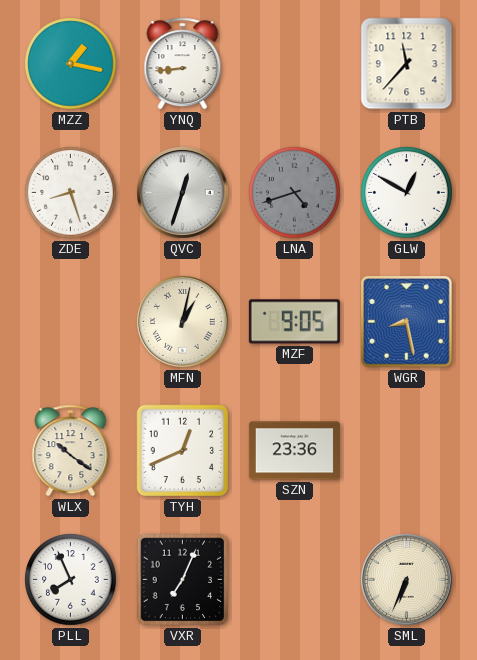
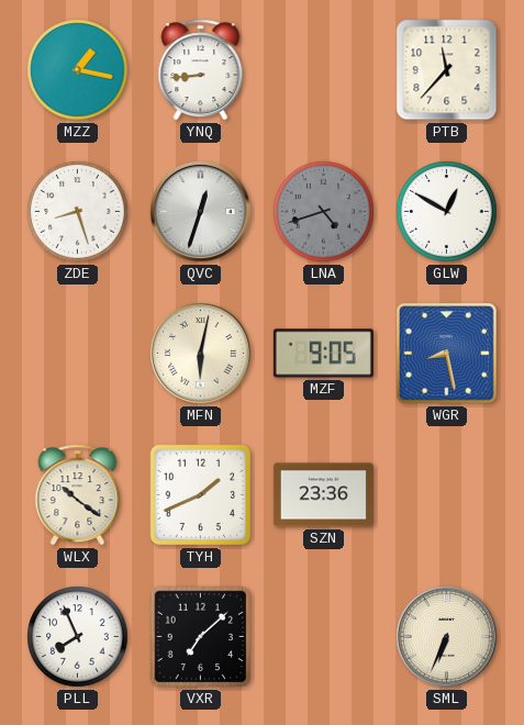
MFN: 1:02 -> 6:02
TYH: 12:41 -> 1:41
VXR: 7:04 -> 7:08
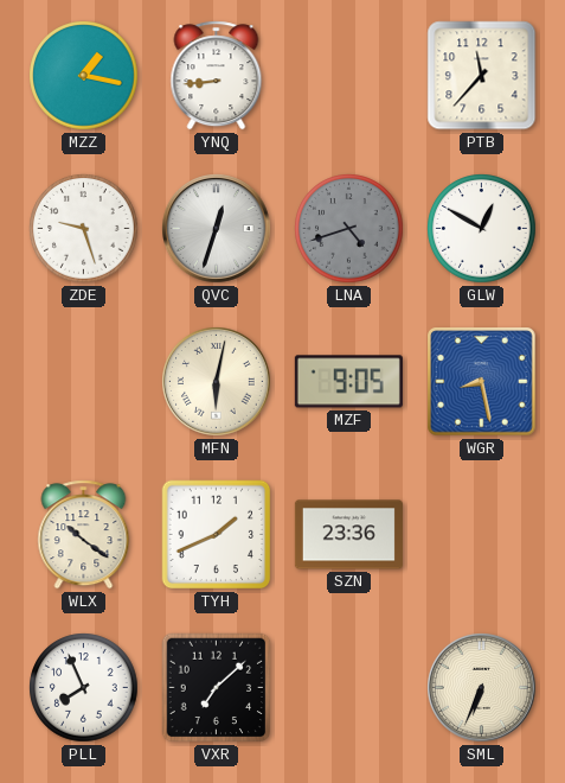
ZDE: 8:27 -> 9:27
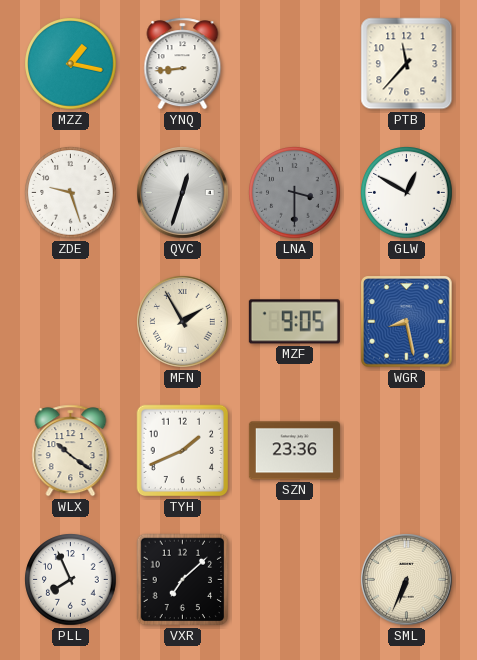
LNA: 4:42 -> 3:30
MFN: 6:02 -> 1:55
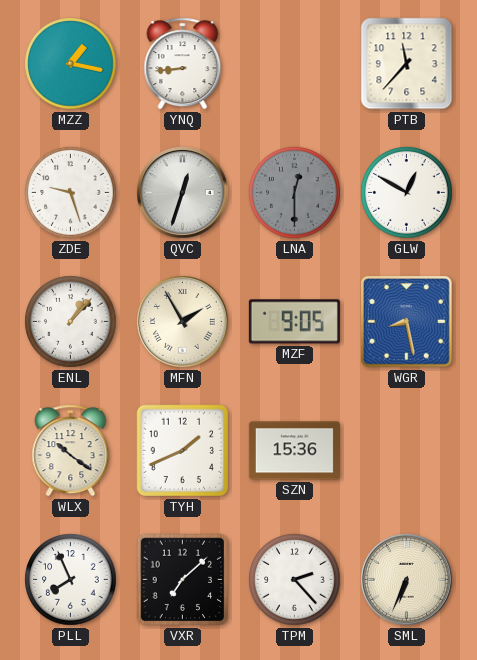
LNA: 3:30 -> 12:30
ENL: none -> 1:07
SZN: 23:36 -> 15:36
TPM: none -> 2:23
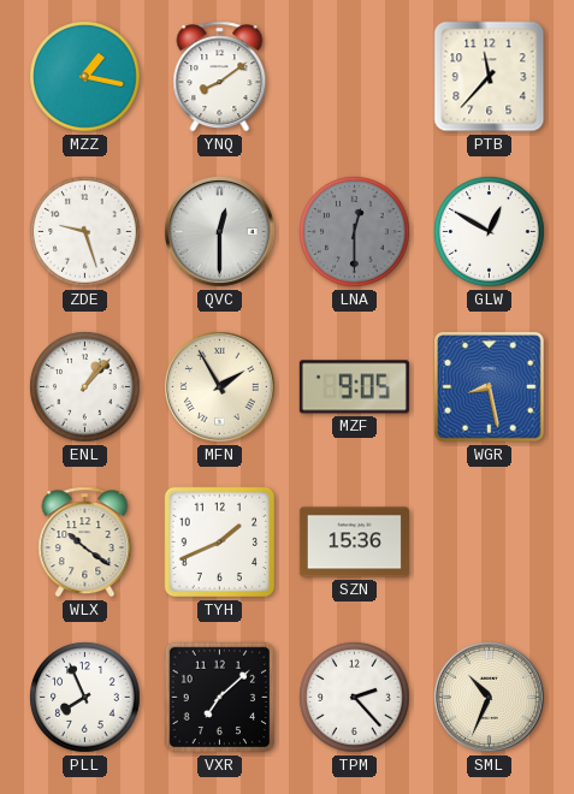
YNQ: 8:44 -> 8:09
QVC: 12:33 -> 12:30
SML: 6:34 -> 10:34
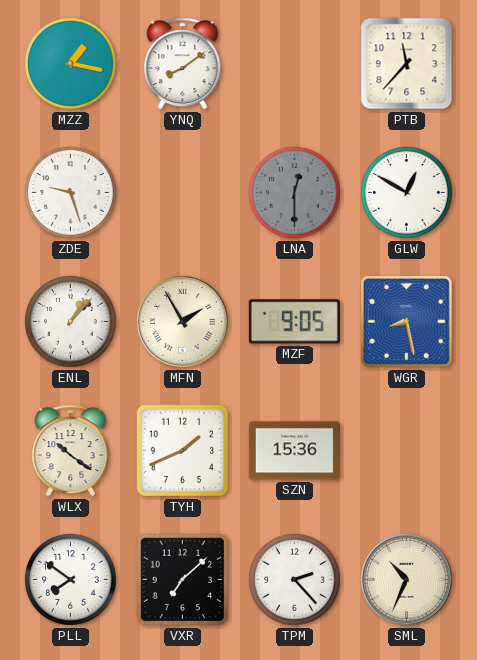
QVC: 12:30 -> none
PLL: 7:56 -> 7:51
